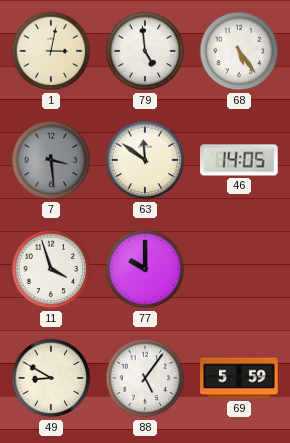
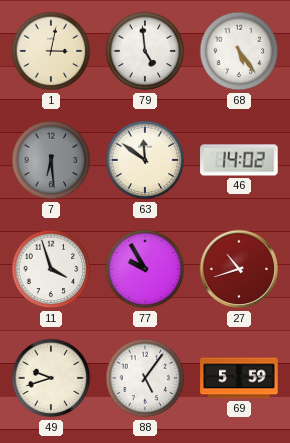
7: 3:29 -> 6:29
46: 14:05 -> 14:02
77: 10:00 -> 9:55
27: none -> 10:42
49: 8:50 -> 9:42
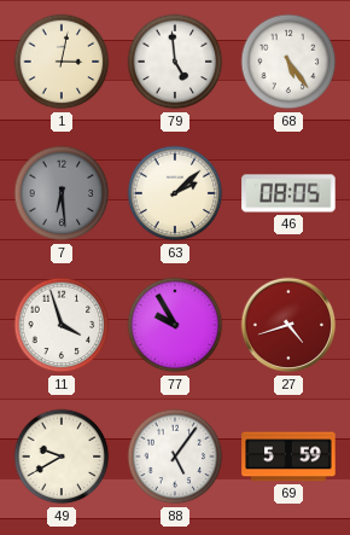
63: 11:51 -> 2:08
46: 14:02 -> 08:05
27: 10:42 -> 4:42
49: 9:42 -> 9:40
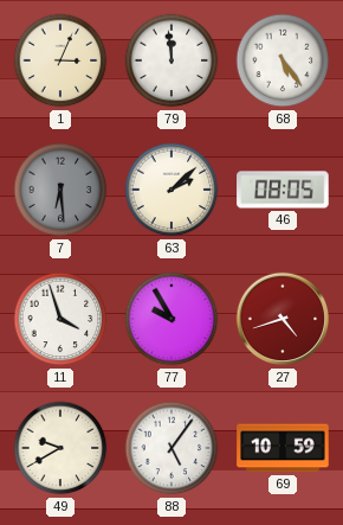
1: 3:02 -> 3:04
79: 4:59 -> 11:59
69: 5:59 -> 10:59
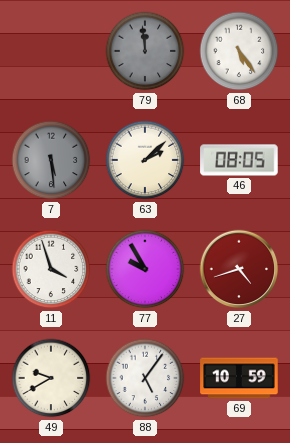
1: 3:04 -> none
79 dial: white -> grey
7: 6:29 -> 5:29
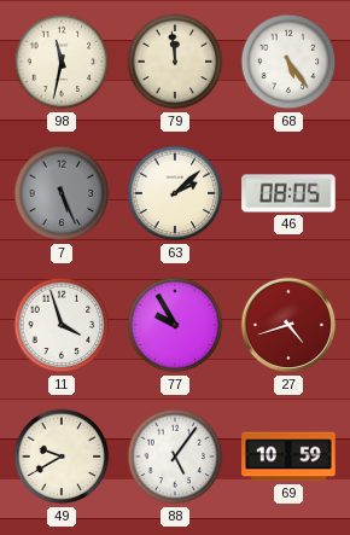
98: none -> 11:32
79 dial: grey -> cream
7: 5:29 -> 5:26
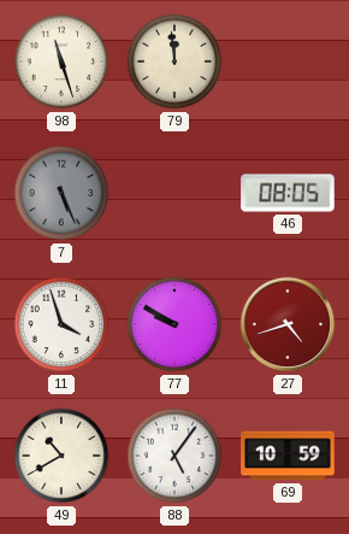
98: 11:32 -> 11:27
68: 5:24 -> none
63: 2:08 -> none
77: 9:55 -> 9:50
49: 9:40 -> 10:40
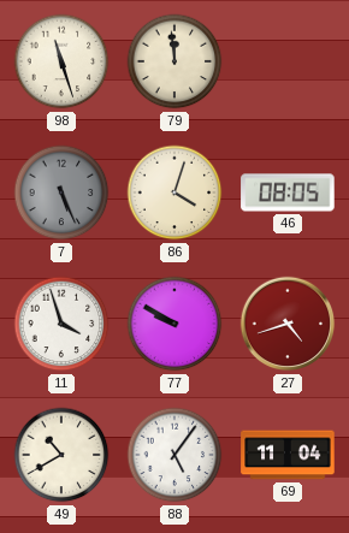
86: none -> 4:03
69: 10:59 -> 11:04
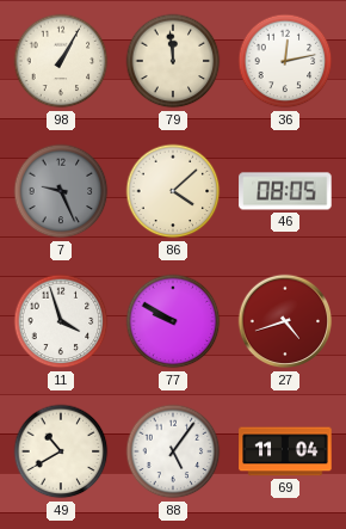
98: 11:27 -> 1:05
36: none -> 12:13
7: 5:26 -> 9:26
86: 4:03 -> 4:08
